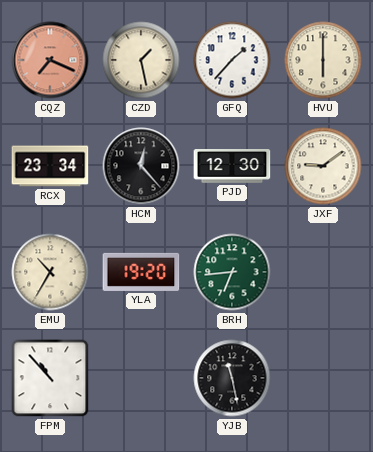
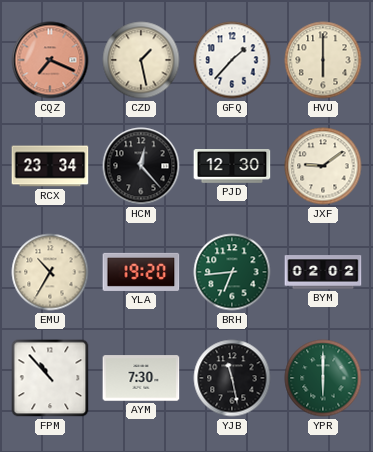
BYM: none -> 02:02
AYM: none -> 7:30
YPR: none -> 6:00
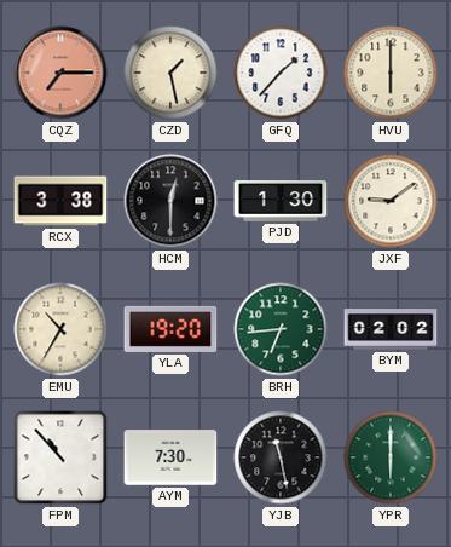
CQZ: 7:19 -> 7:15
RCX: 23:34 -> 3:38
HCM: 12:23 -> 12:30
PJD: 12:30 -> 1:30
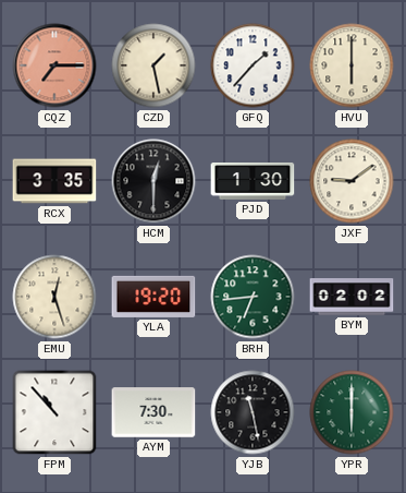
RCX: 3:38 -> 3:35
EMU: 10:35 -> 12:27
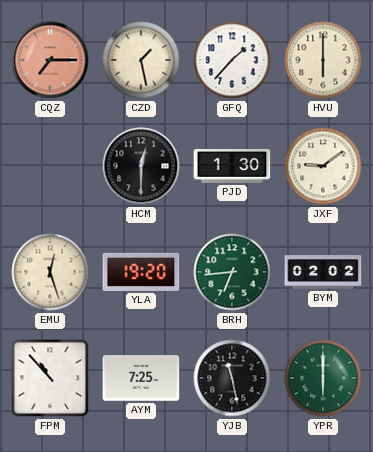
RCX: 3:35 -> none
AYM: 7:30 -> 7:25
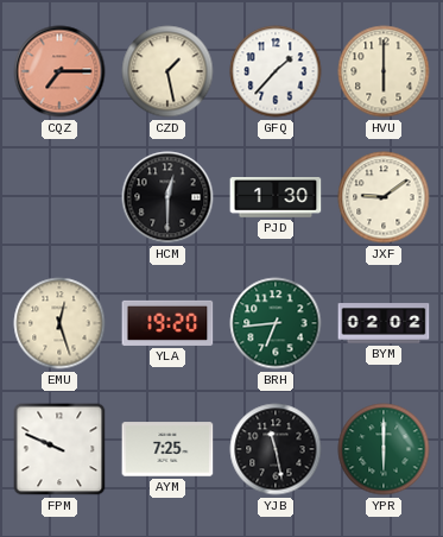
FPM: 10:53 -> 9:49
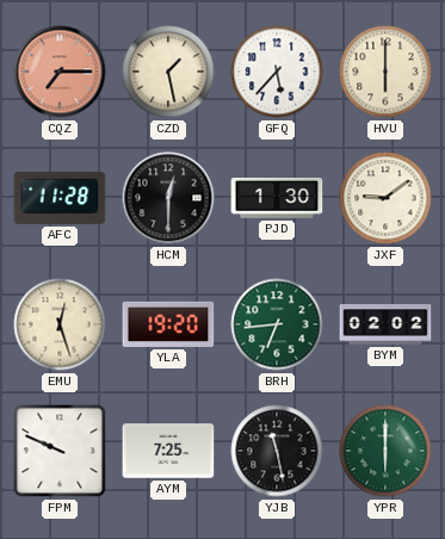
GFQ: 1:37 -> 5:37
AFC: none -> 11:28
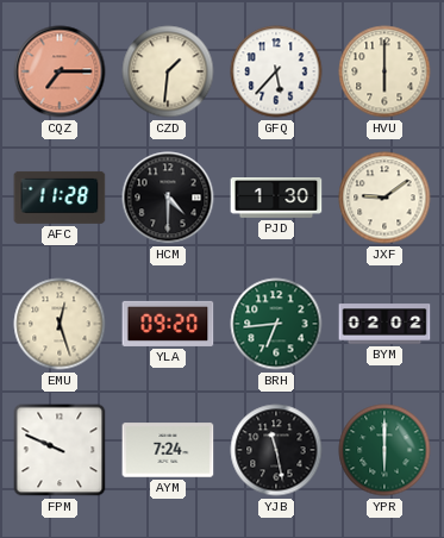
CZD: 1:28 -> 1:31
HCM: 12:30 -> 4:30
YLA: 19:20 -> 09:20
AYM: 7:25 -> 7:24
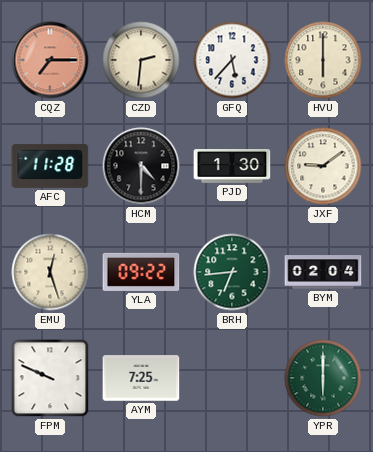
CZD: 1:31 -> 2:31
YLA: 09:20 -> 09:22
BYM: 02:02 -> 02:04
AYM: 7:24 -> 7:25
YJB: 11:28 -> none
